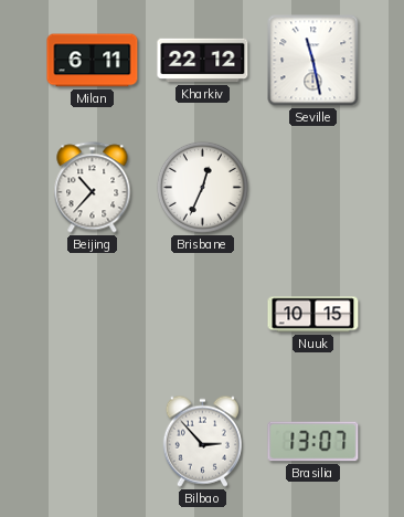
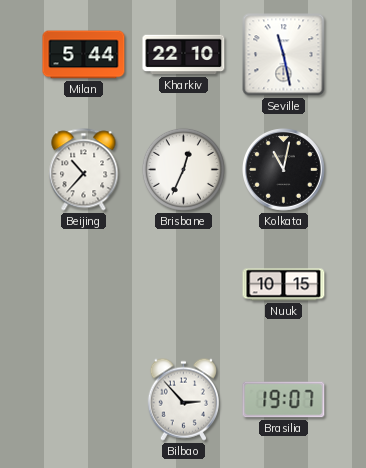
Milan: 6:11 -> 5:44
Kharkiv: 22:12 -> 22:10
Kolkata: none -> 11:02
Brasilia: 13:07 -> 19:07
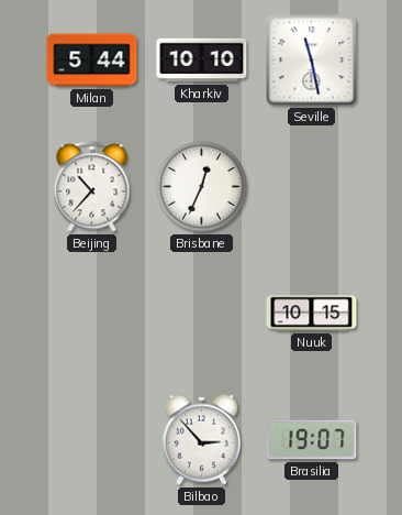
Kharkiv: 22:10 -> 10:10
Kolkata: 11:02 -> none
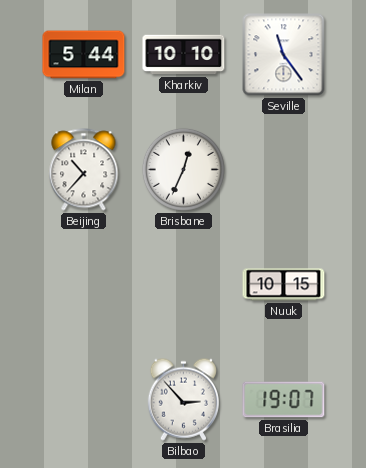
Seville: 11:28 -> 11:24
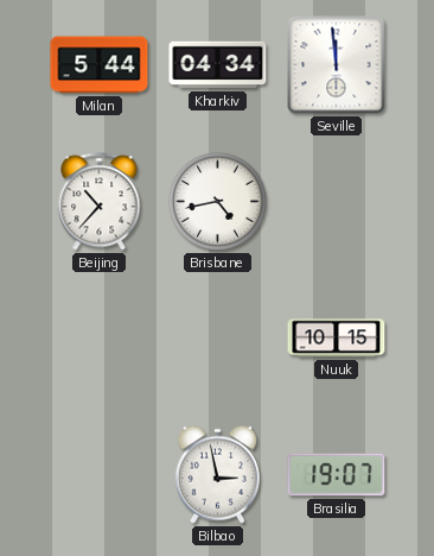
Kharkiv: 10:10 -> 04:34
Seville: 11:24 -> 11:59
Brisbane: 12:34 -> 4:43
Bilbao: 2:53 -> 2:58
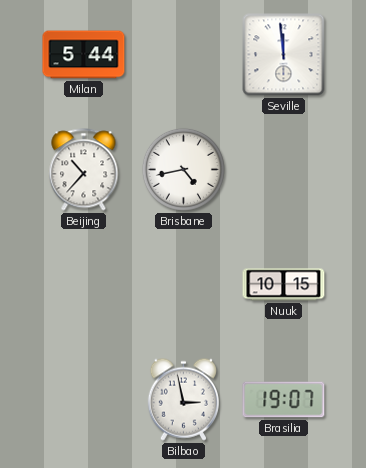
Kharkiv: 04:34 -> none
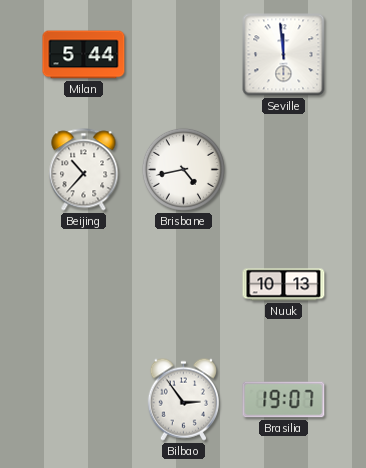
Nuuk: 10:15 -> 10:13
Bilbao: 2:58 -> 2:54
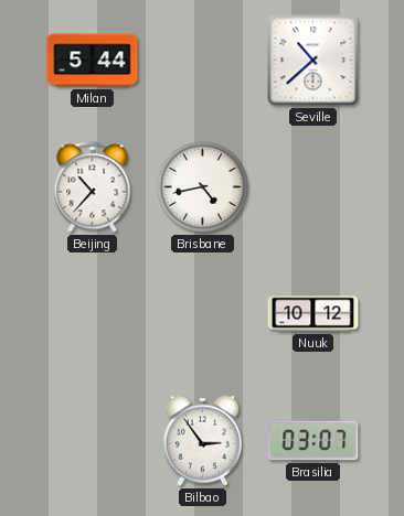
Seville: 11:59 -> 10:38
Nuuk: 10:13 -> 10:12
Brasilia: 19:07 -> 03:07
